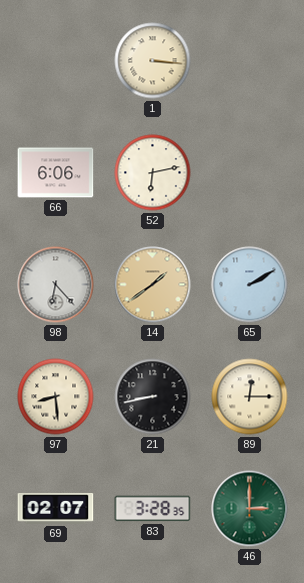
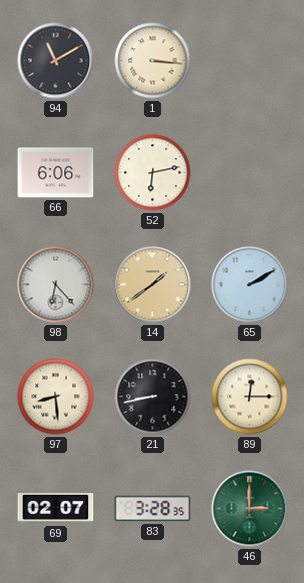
94: none -> 11:10
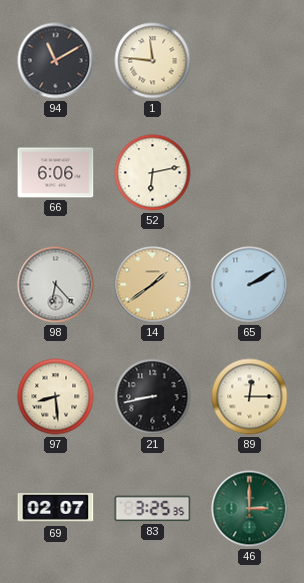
1: 3:16 -> 11:46
83: 3:28 -> 3:25
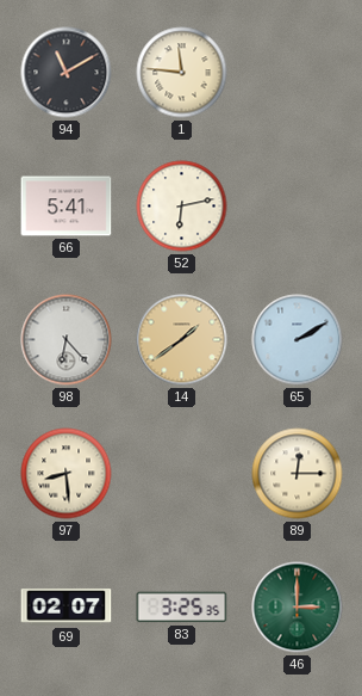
66: 6:06 -> 5:41
21: 8:43 -> none
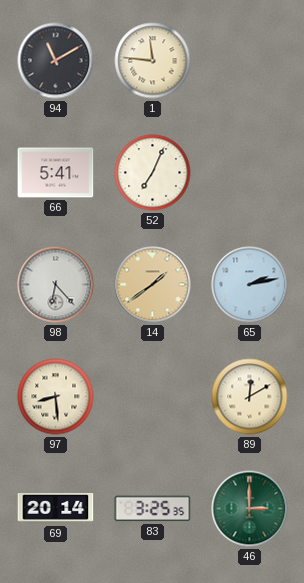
52: 6:13 -> 7:04
65: 2:10 -> 2:13
89: 12:15 -> 12:10
69: 02:07 -> 20:14
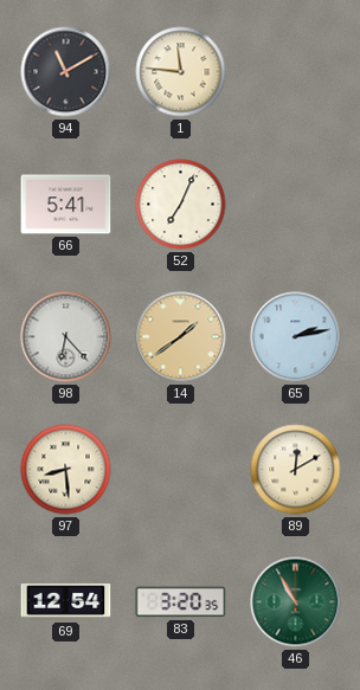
69: 20:14 -> 12:54
83: 3:25 -> 3:20
46: 3:00 -> 10:55
